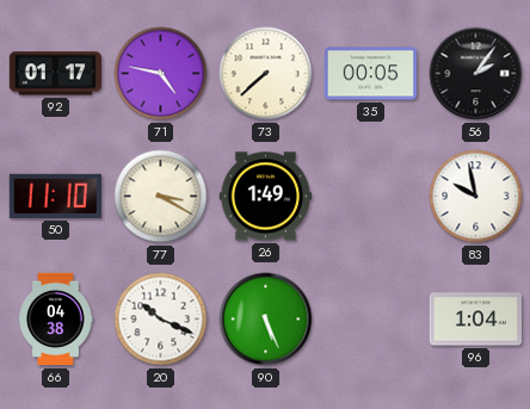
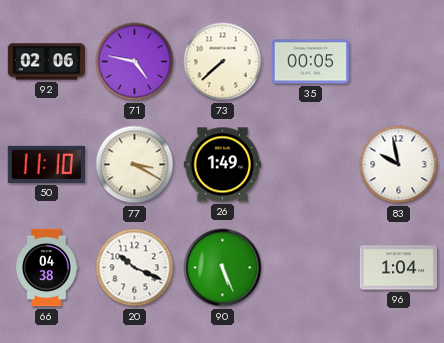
92: 01:17 -> 02:06
56: 2:06 -> none
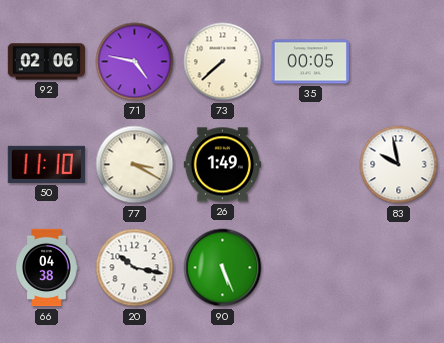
20: 10:19 -> 10:17
96: 1:04 -> none
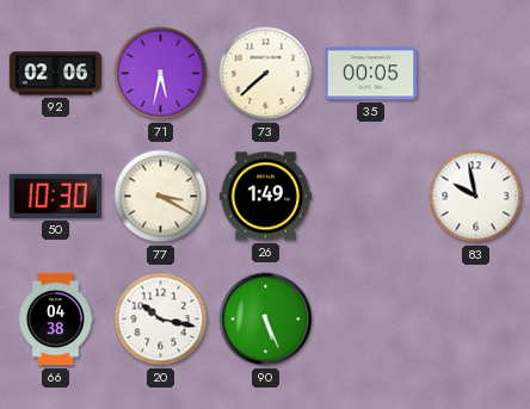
71: 4:47 -> 5:32
50: 11:10 -> 10:30
